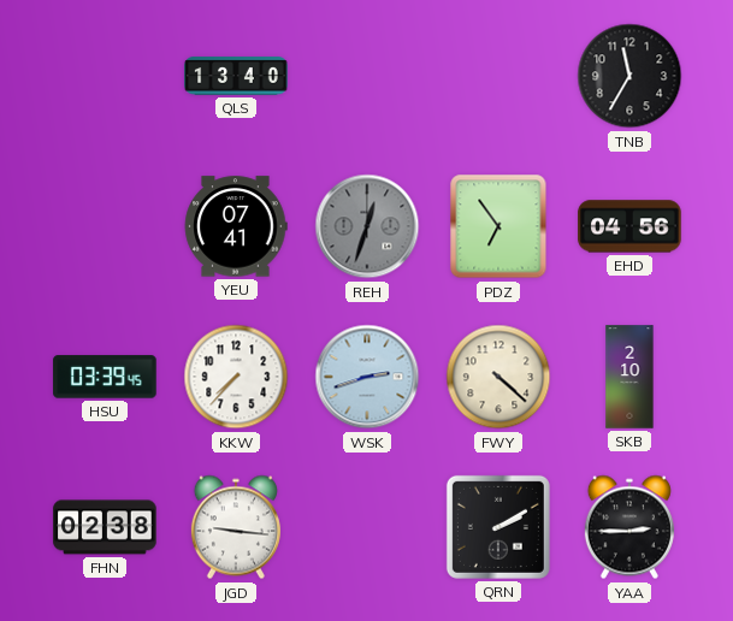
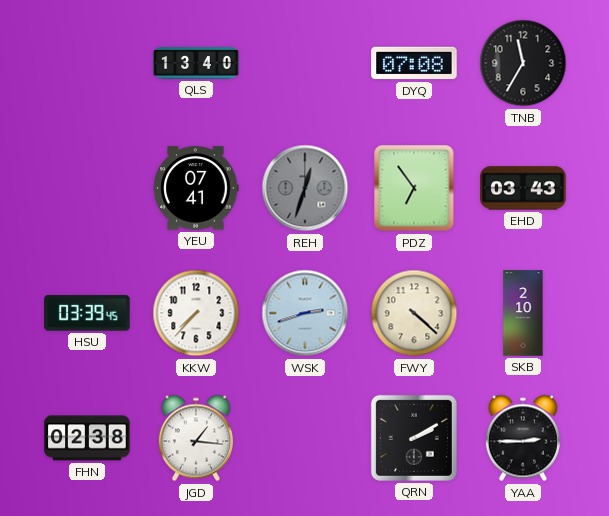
DYQ: none -> 07:08
EHD: 04:56 -> 03:43
JGD: 9:16 -> 1:16
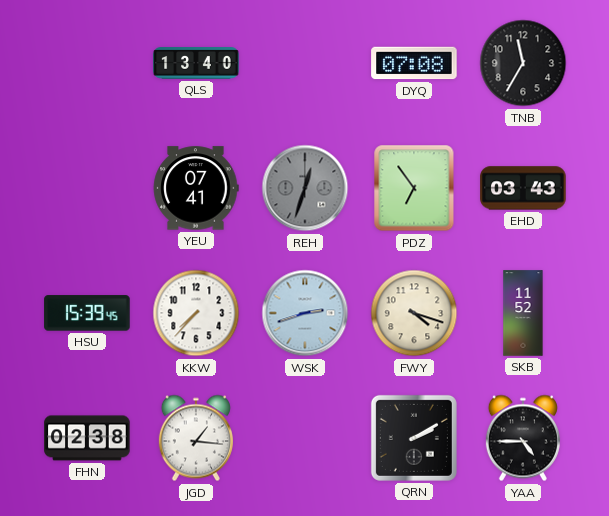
HSU: 03:39 -> 15:39
FWY: 4:22 -> 4:18
SKB: 2:10 -> 11:52
YAA: 2:45 -> 4:45
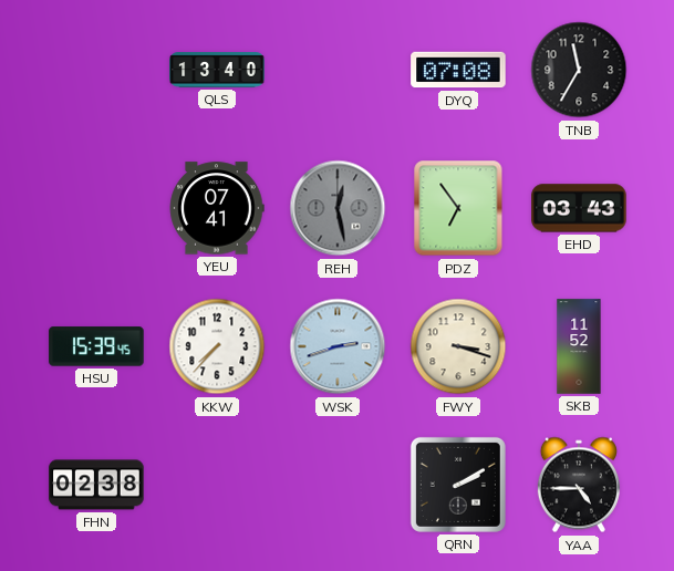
REH: 12:33 -> 12:28
FWY: 4:18 -> 3:18
JGD: 1:16 -> none
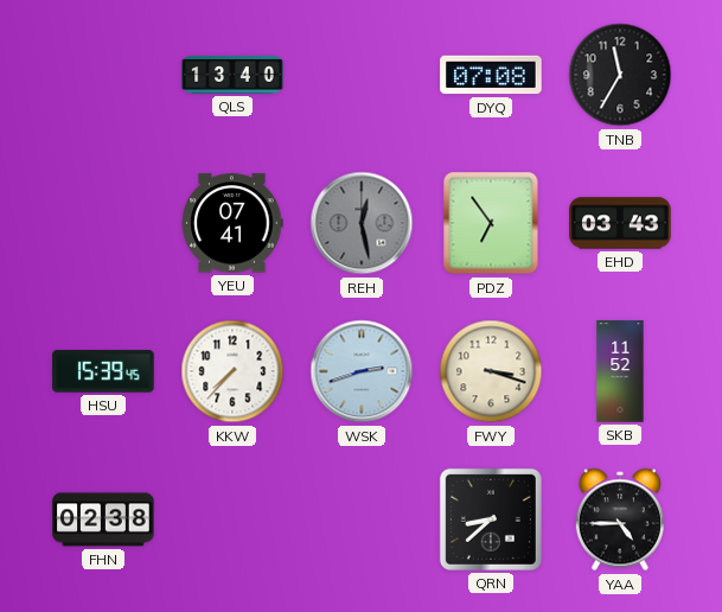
QRN: 2:10 -> 8:38
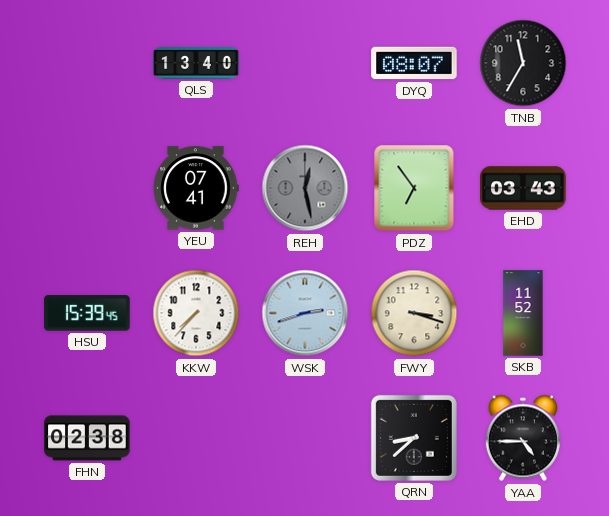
DYQ: 07:08 -> 08:07
